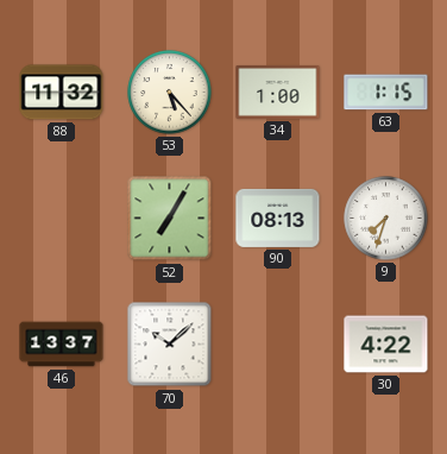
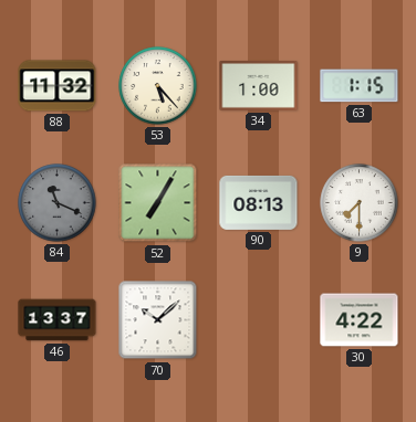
84: none -> 11:19
9: 7:33 -> 7:30
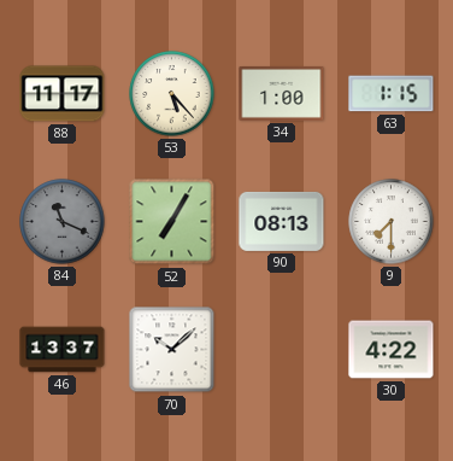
88: 11:32 -> 11:17
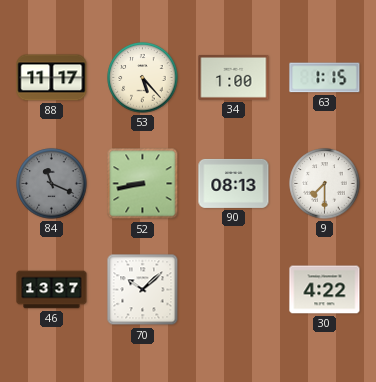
52: 7:05 -> 8:43
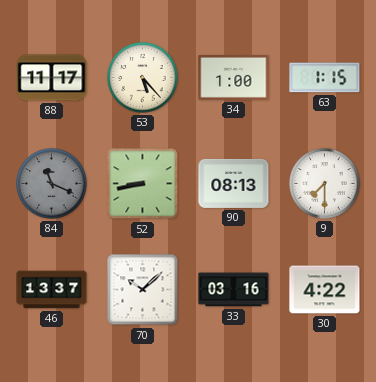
33: none -> 03:16
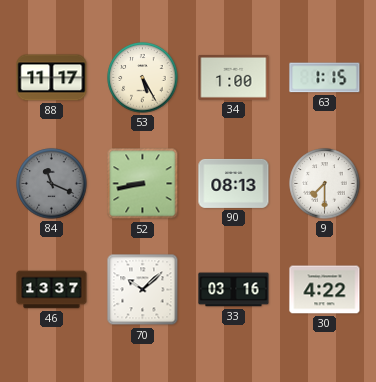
53: 5:23 -> 5:25
